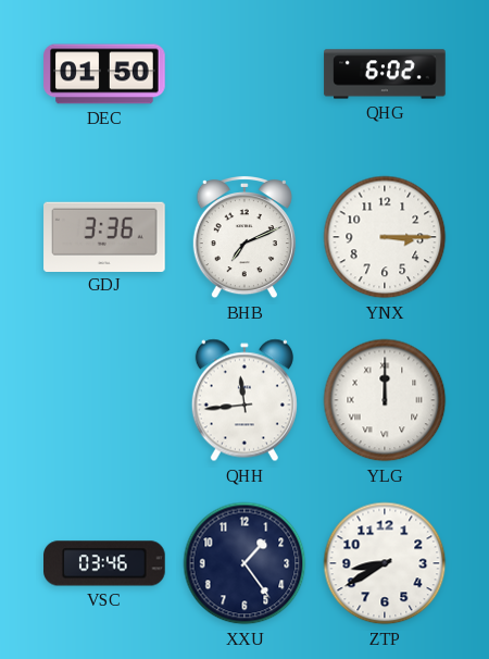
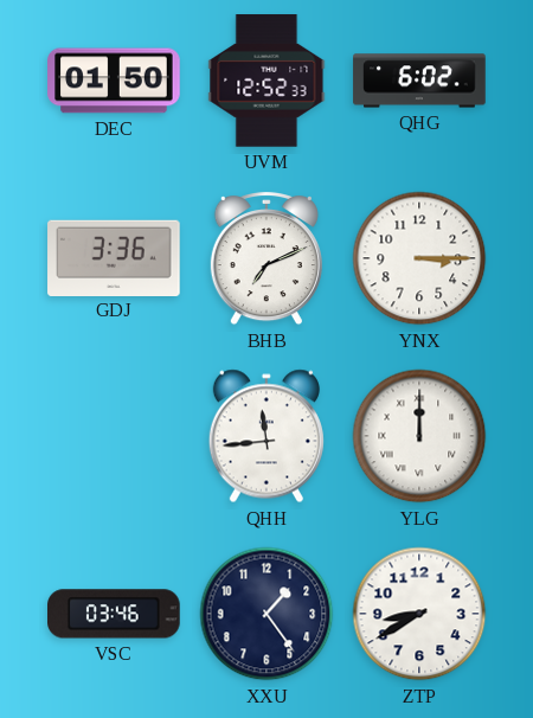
UVM: none -> 12:52
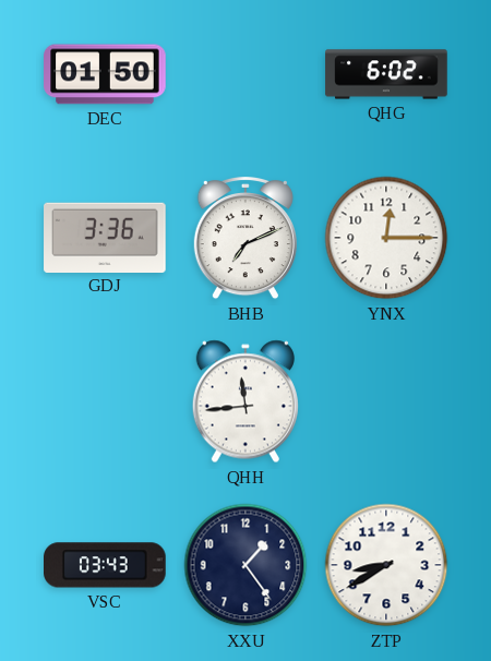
UVM: 12:52 -> none
YNX: 3:15 -> 12:15
YLG: 12:00 -> none
VSC: 03:46 -> 03:43
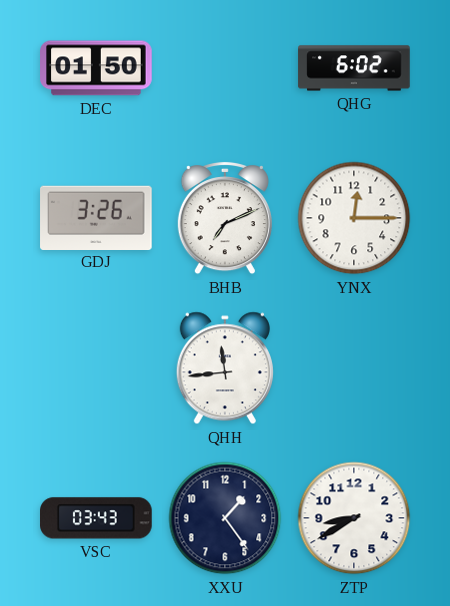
GDJ: 3:36 -> 3:26
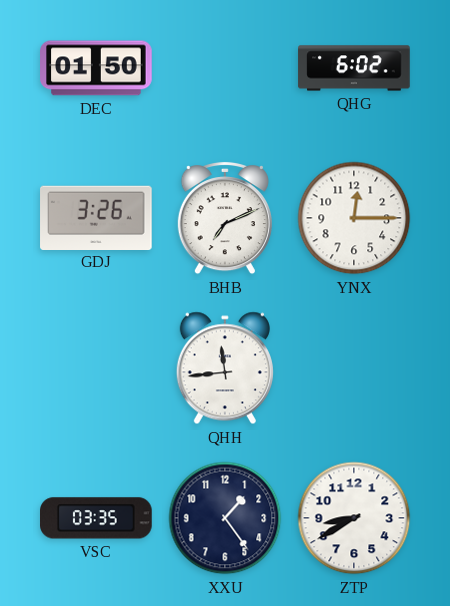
VSC: 03:43 -> 03:35
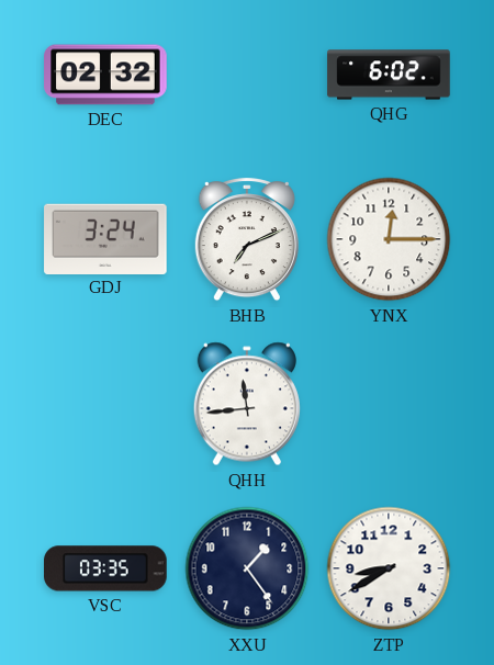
DEC: 01:50 -> 02:32
GDJ: 3:26 -> 3:24
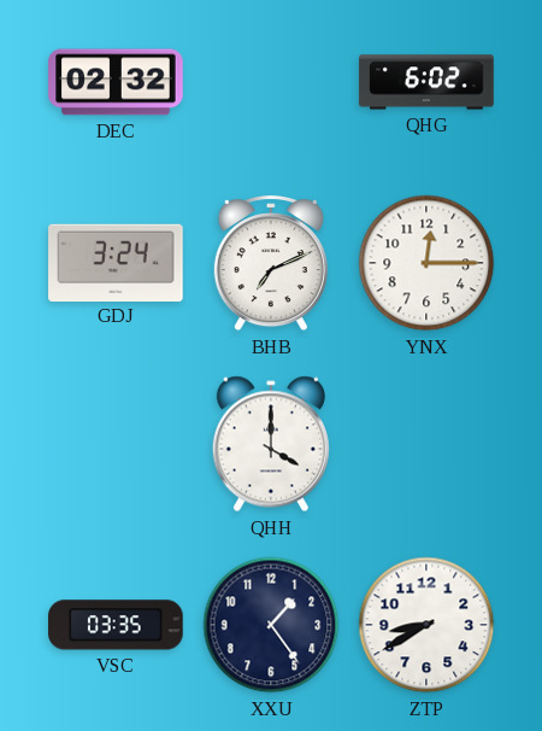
QHH: 11:44 -> 4:00
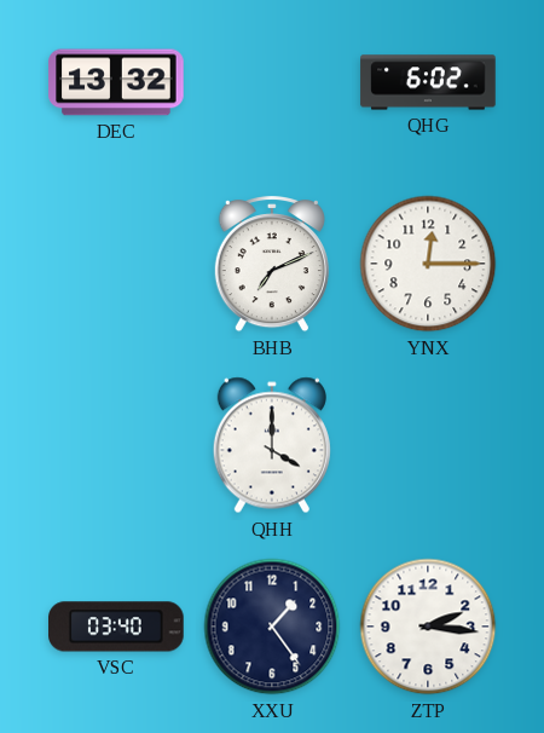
DEC: 02:32 -> 13:32
GDJ: 3:24 -> none
VSC: 03:35 -> 03:40
ZTP: 8:40 -> 2:16
